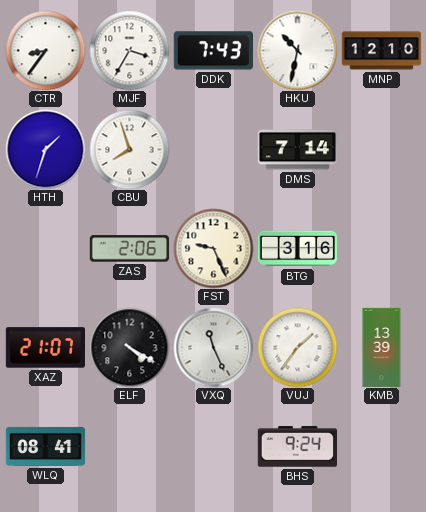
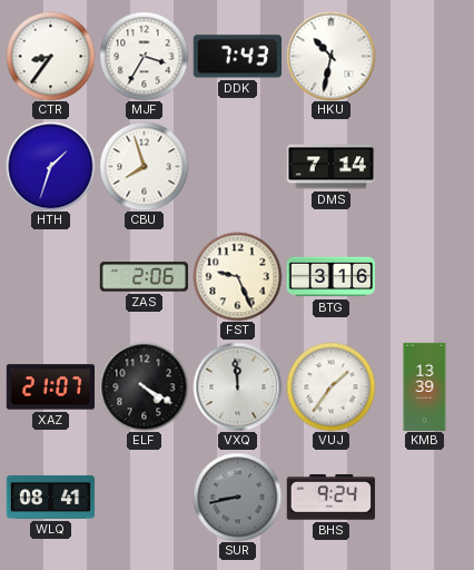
MNP: 12:10 -> none
VXQ: 11:26 -> 11:59
SUR: none -> 8:43
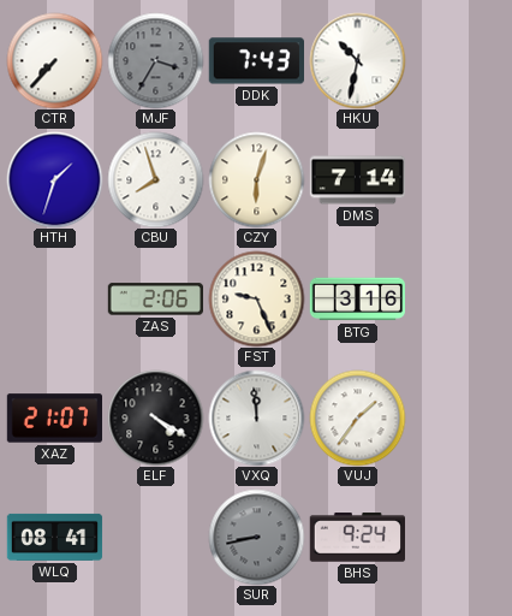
CTR: 8:36 -> 7:37
MJF dial: white -> grey
CZY: none -> 6:03
KMB: 13:39 -> none
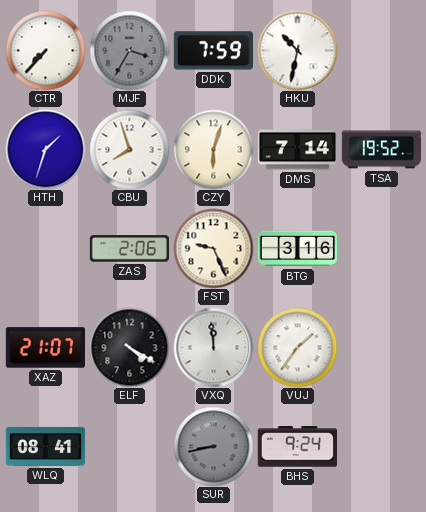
DDK: 7:43 -> 7:59
TSA: none -> 19:52
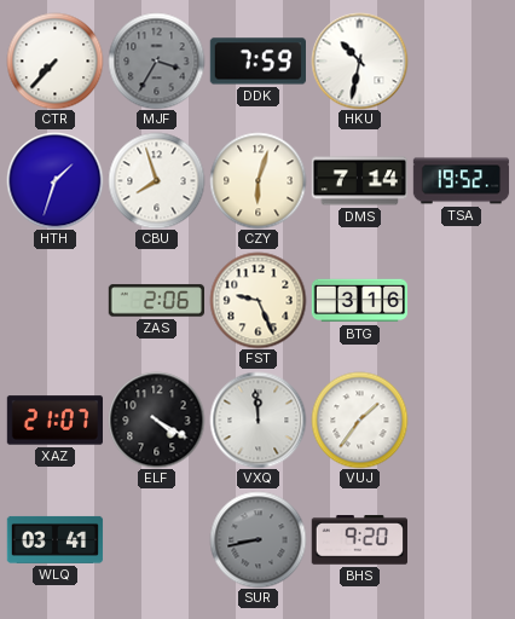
WLQ: 08:41 -> 03:41
BHS: 9:24 -> 9:20
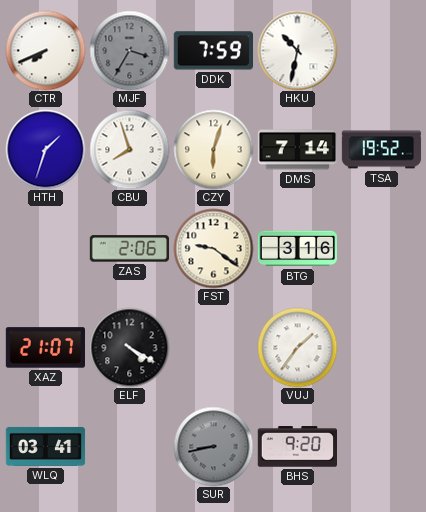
CTR: 7:37 -> 7:41
FST: 9:26 -> 9:21
VXQ: 11:59 -> none
